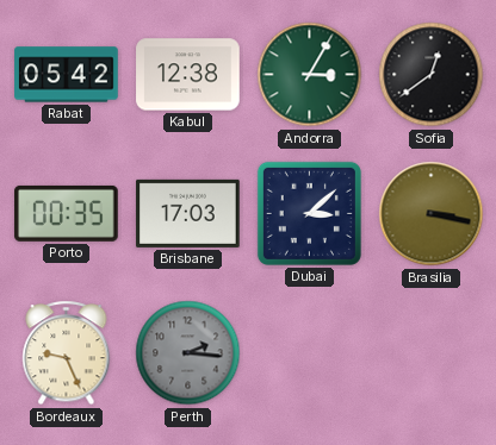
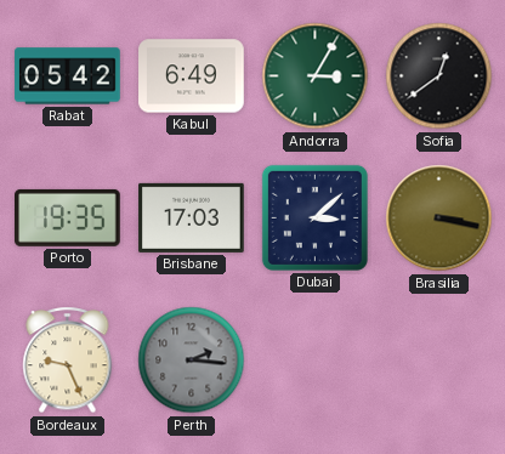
Kabul: 12:38 -> 6:49
Porto: 00:35 -> 19:35
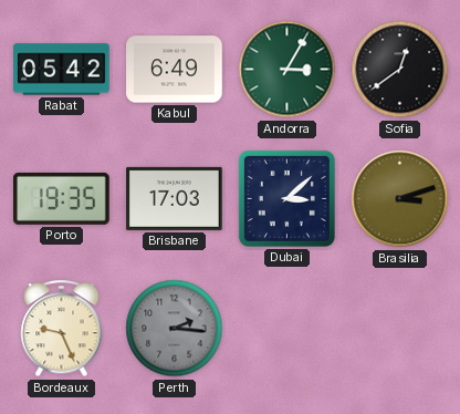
Brasilia: 3:17 -> 3:12
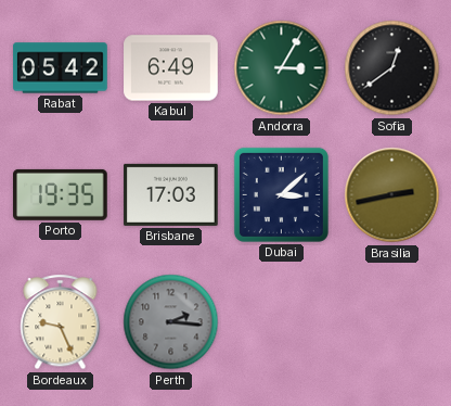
Brasilia: 3:12 -> 2:43
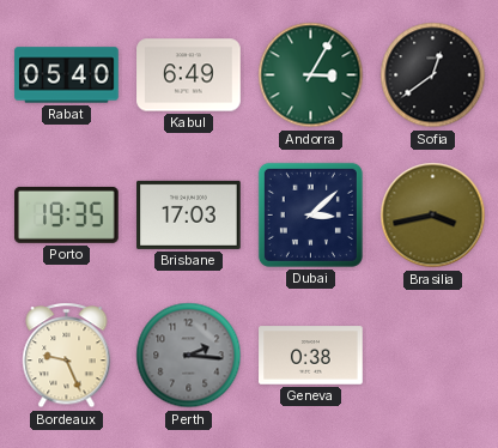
Rabat: 05:42 -> 05:40
Brasilia: 2:43 -> 3:43
Geneva: none -> 0:38
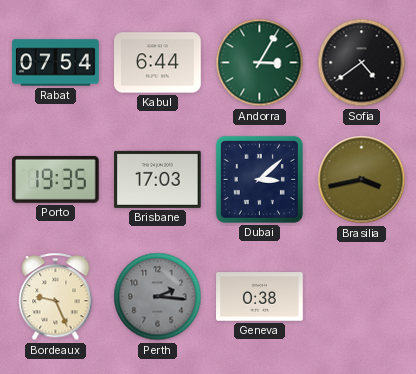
Rabat: 05:40 -> 07:54
Kabul: 6:49 -> 6:44
Sofia: 12:39 -> 4:39
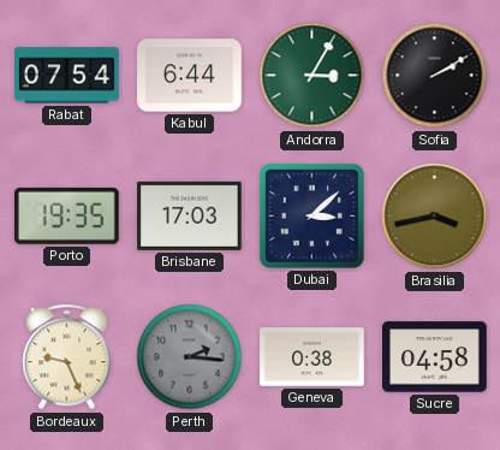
Sofia: 4:39 -> 2:10
Sucre: none -> 04:58
